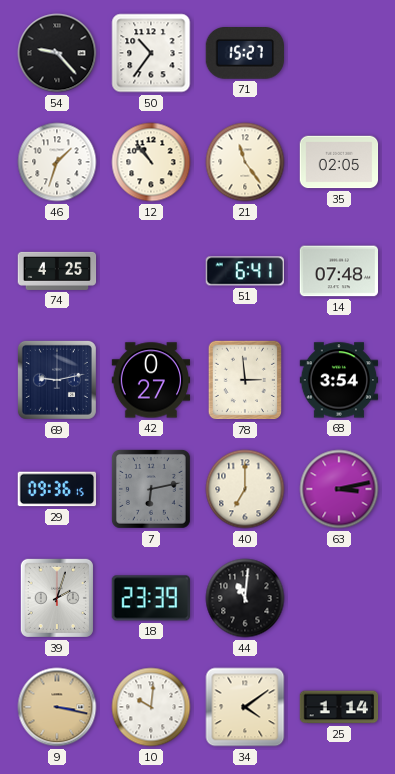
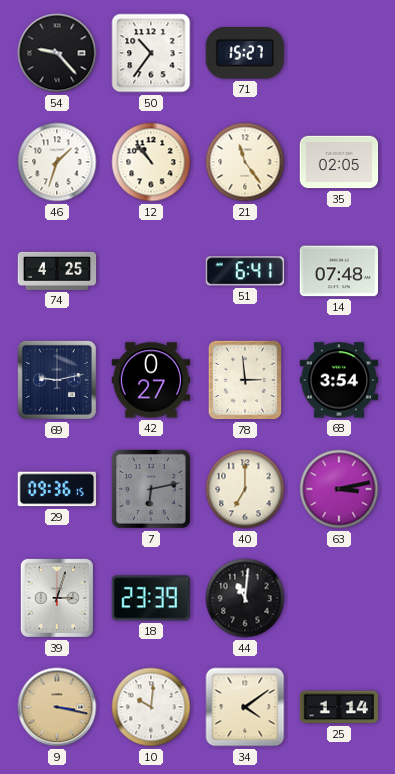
39: 2:03 -> 3:03
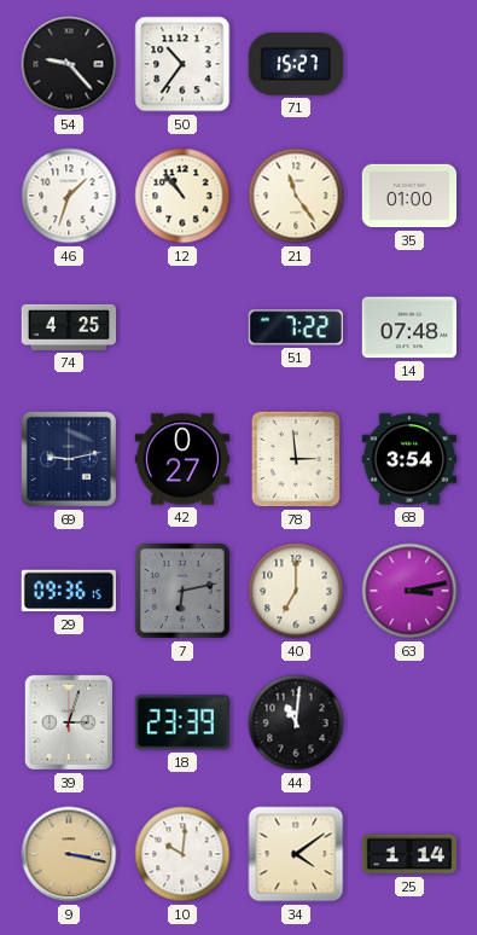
35: 02:05 -> 01:00
51: 6:41 -> 7:22
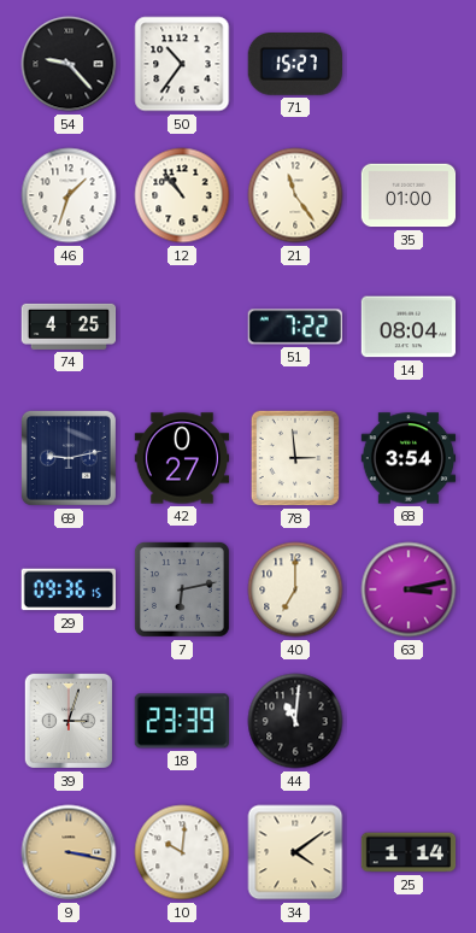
14: 07:48 -> 08:04
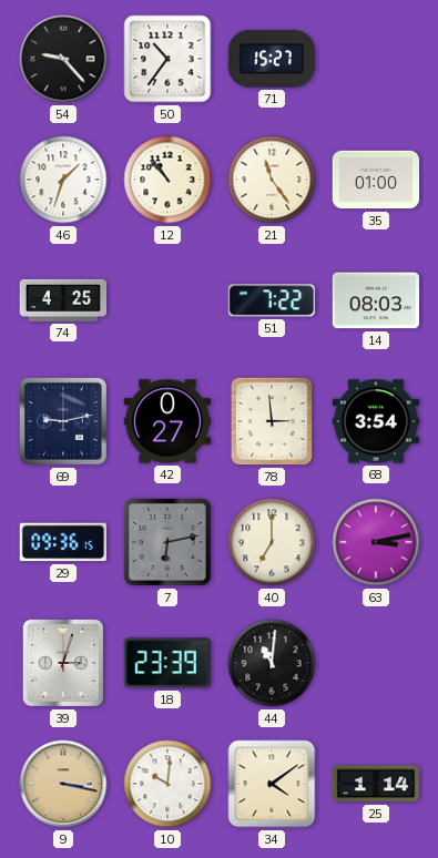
14: 08:04 -> 08:03
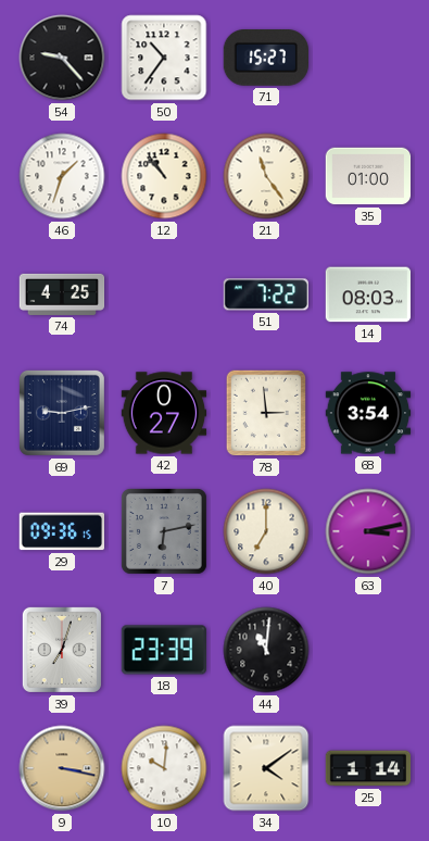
39: 3:03 -> 7:03
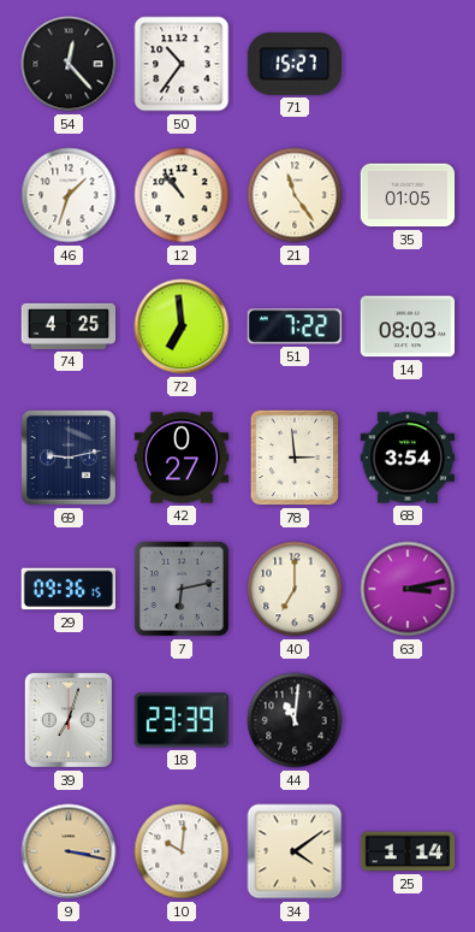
54: 9:23 -> 12:23
35: 01:00 -> 01:05
72: none -> 6:59
